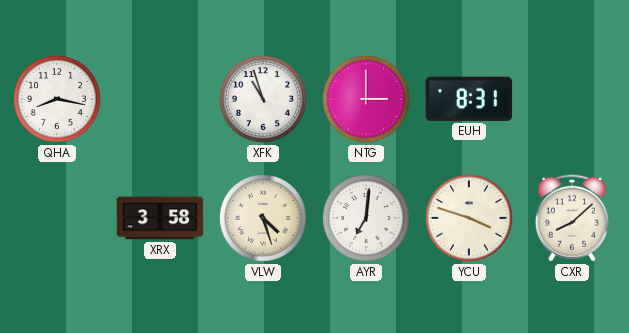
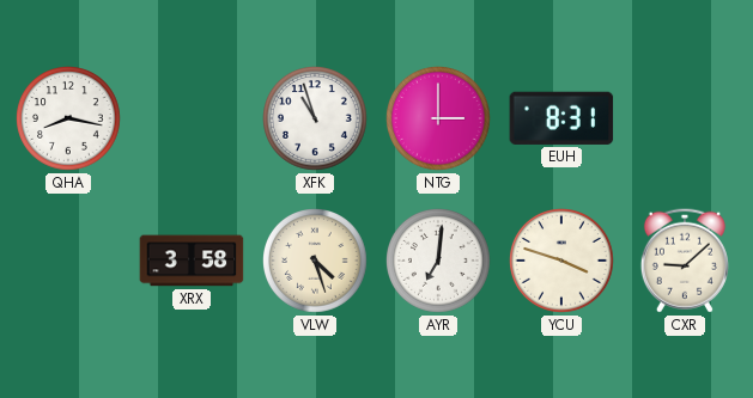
CXR: 8:08 -> 9:08
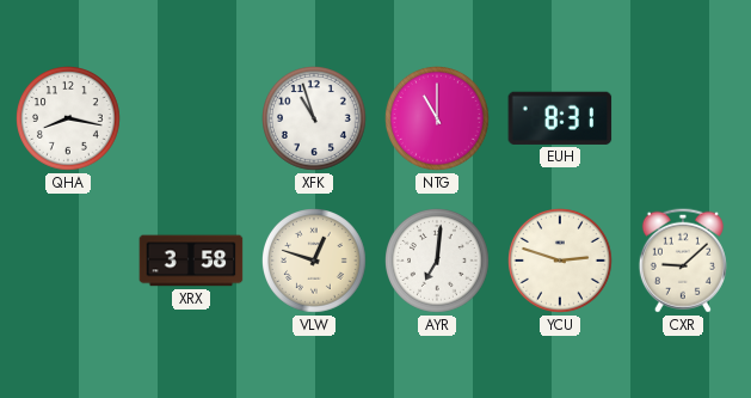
NTG: 3:00 -> 11:00
VLW: 4:27 -> 12:48
YCU: 3:48 -> 2:48
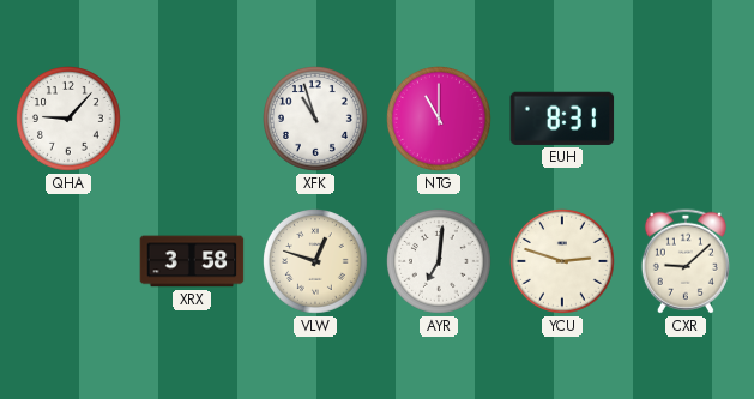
QHA: 8:17 -> 9:07
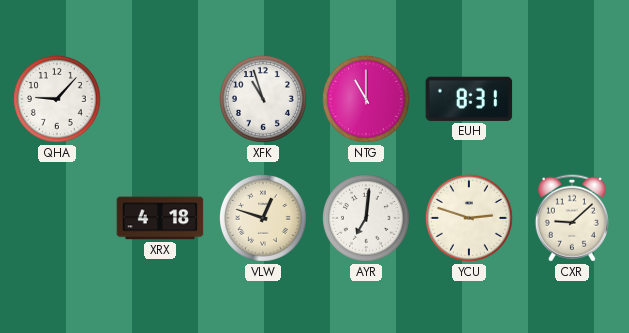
XRX: 3:58 -> 4:18
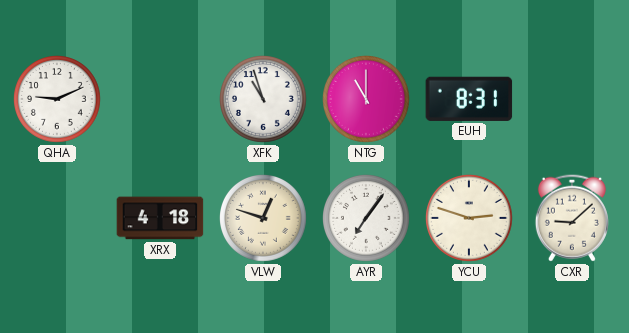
QHA: 9:07 -> 9:11
AYR: 7:01 -> 7:06
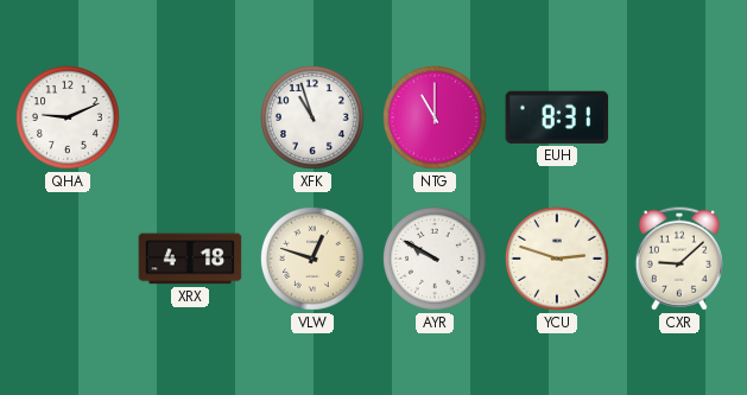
AYR: 7:06 -> 9:50
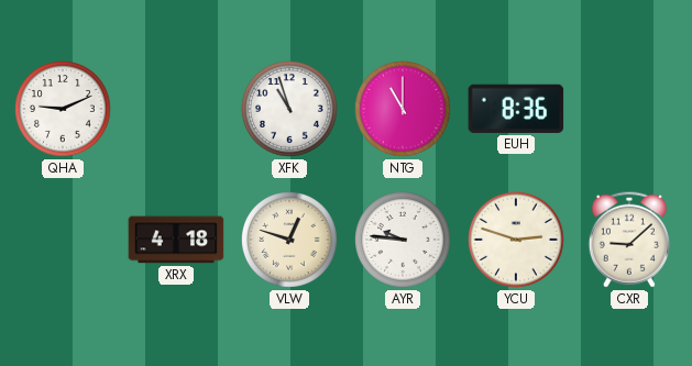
EUH: 8:31 -> 8:36
AYR: 9:50 -> 9:46
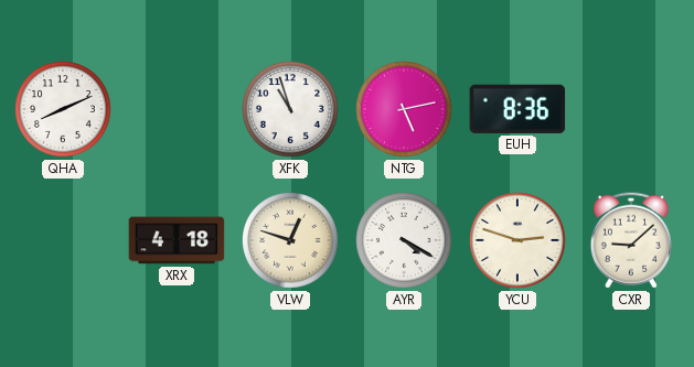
QHA: 9:11 -> 8:11
NTG: 11:00 -> 5:13
AYR: 9:46 -> 4:20
